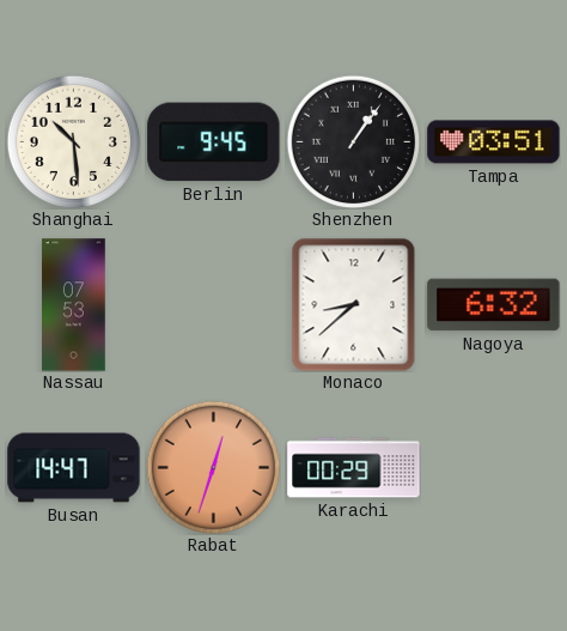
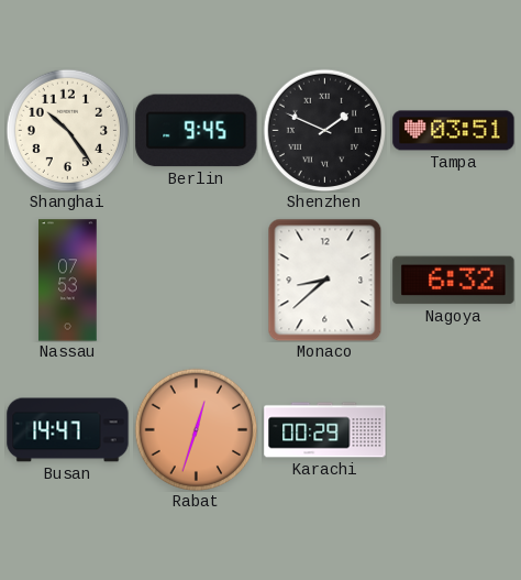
Shanghai: 10:29 -> 10:24
Shenzhen: 1:06 -> 1:49
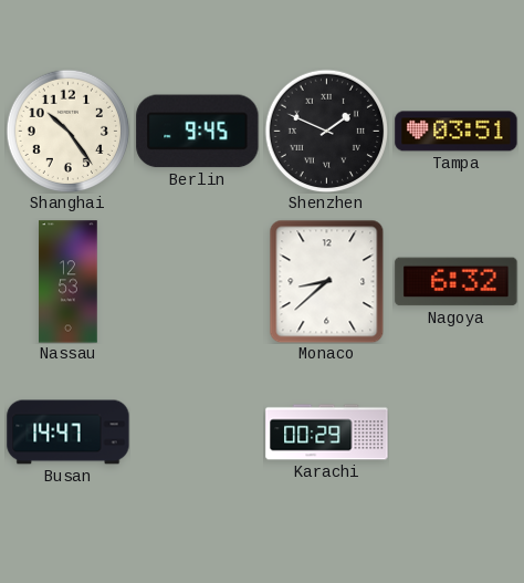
Nassau: 07:53 -> 12:53
Rabat: 12:33 -> none
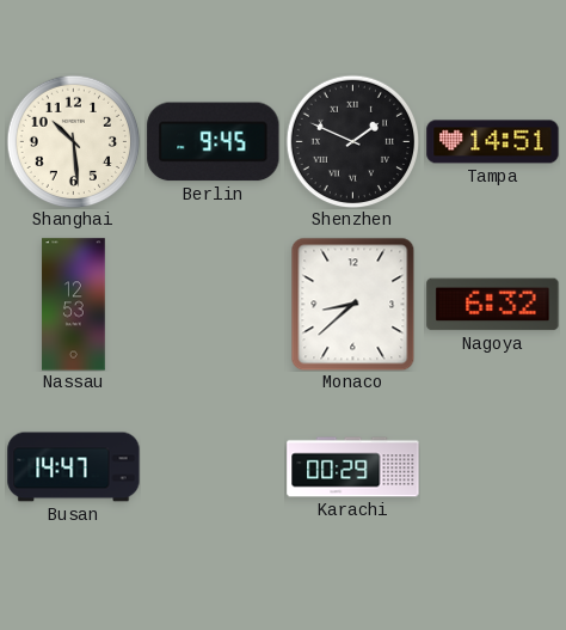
Shanghai: 10:24 -> 10:29
Tampa: 03:51 -> 14:51
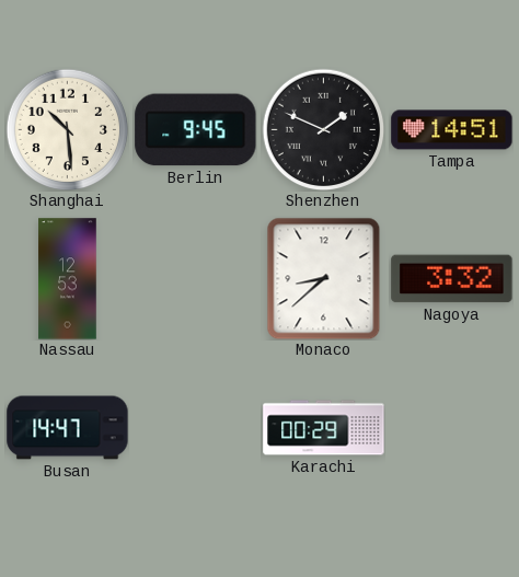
Nagoya: 6:32 -> 3:32
